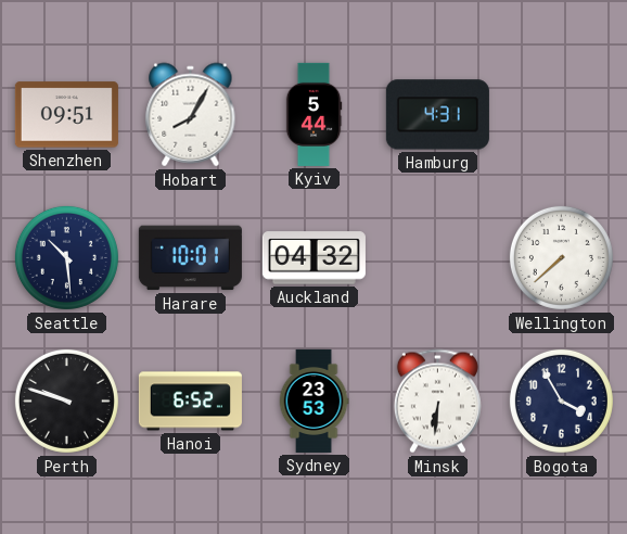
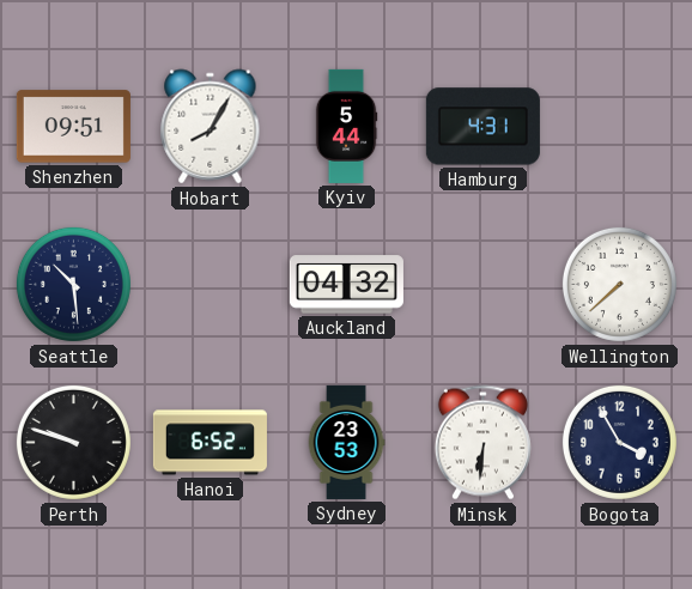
Harare: 10:01 -> none
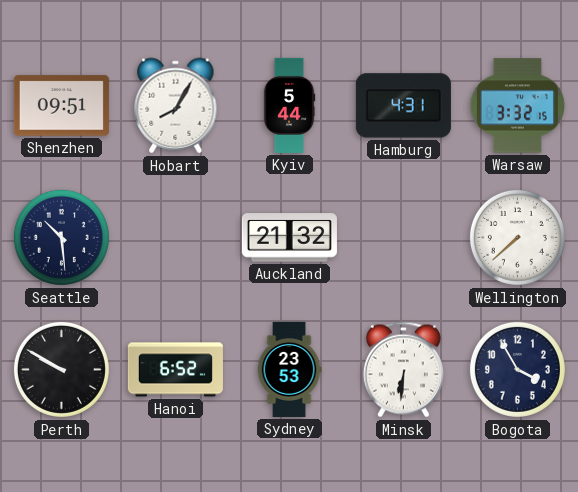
Warsaw: none -> 3:32
Auckland: 04:32 -> 21:32
Perth: 9:48 -> 9:50
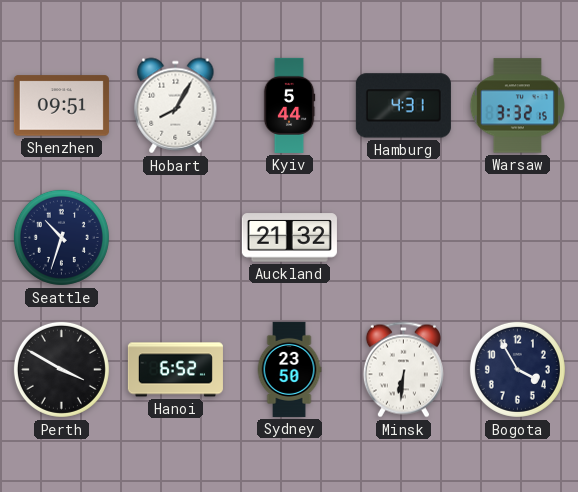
Seattle: 10:29 -> 10:33
Wellington: 7:38 -> none
Perth: 9:50 -> 3:50
Sydney: 23:53 -> 23:50
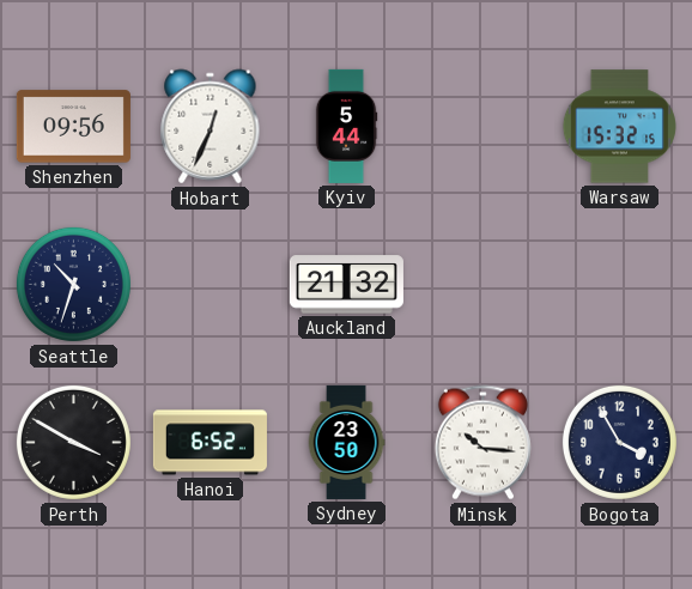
Shenzhen: 09:51 -> 09:56
Hobart: 8:05 -> 12:34
Hamburg: 4:31 -> none
Warsaw: 3:32 -> 15:32
Minsk: 6:31 -> 10:16
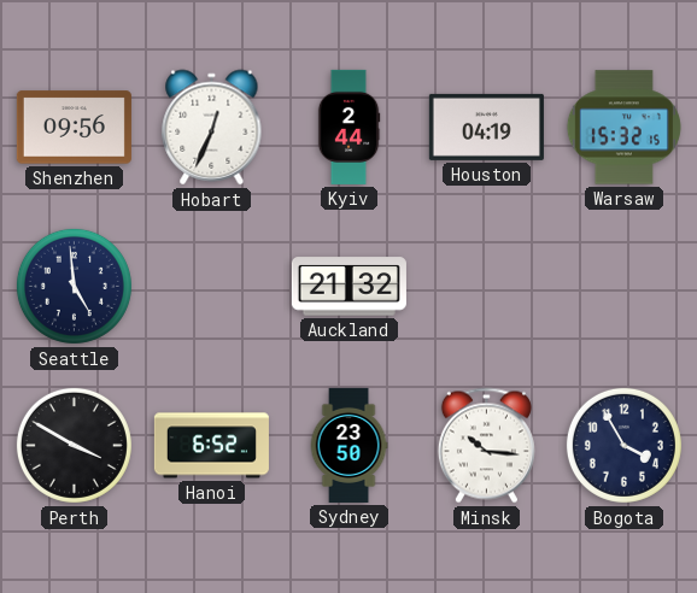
Kyiv: 5:44 -> 2:44
Houston: none -> 04:19
Seattle: 10:33 -> 4:59
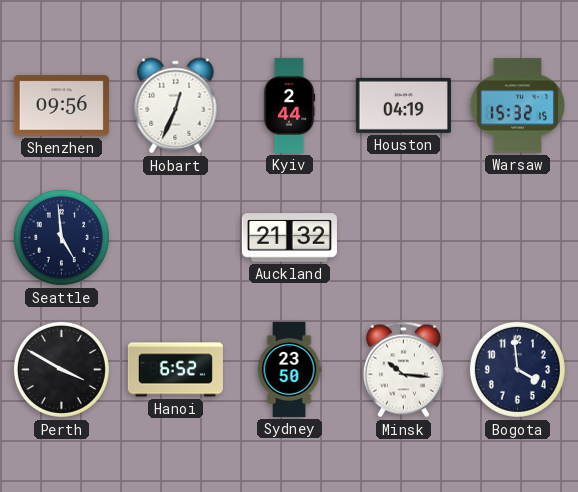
Bogota: 3:55 -> 3:59
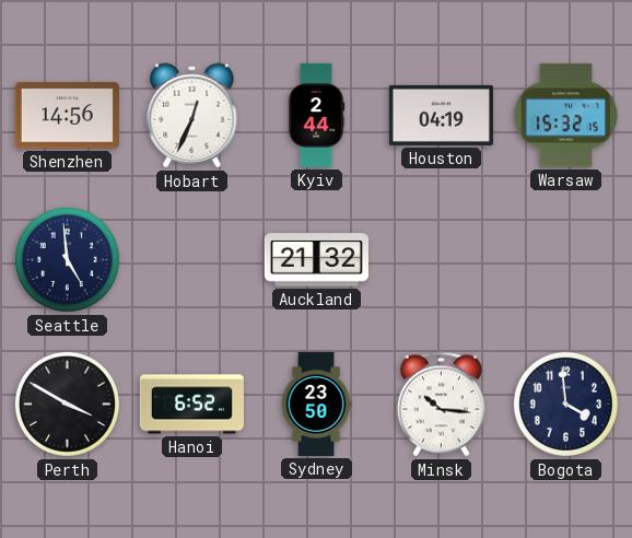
Shenzhen: 09:56 -> 14:56
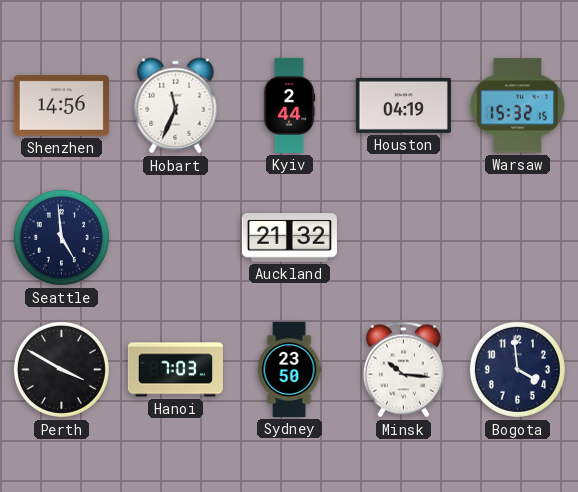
Hobart: 12:34 -> 11:34
Hanoi: 6:52 -> 7:03
